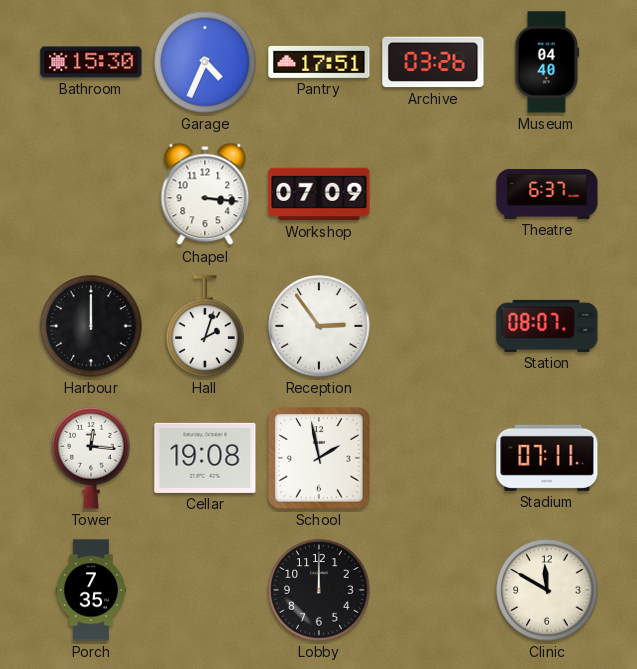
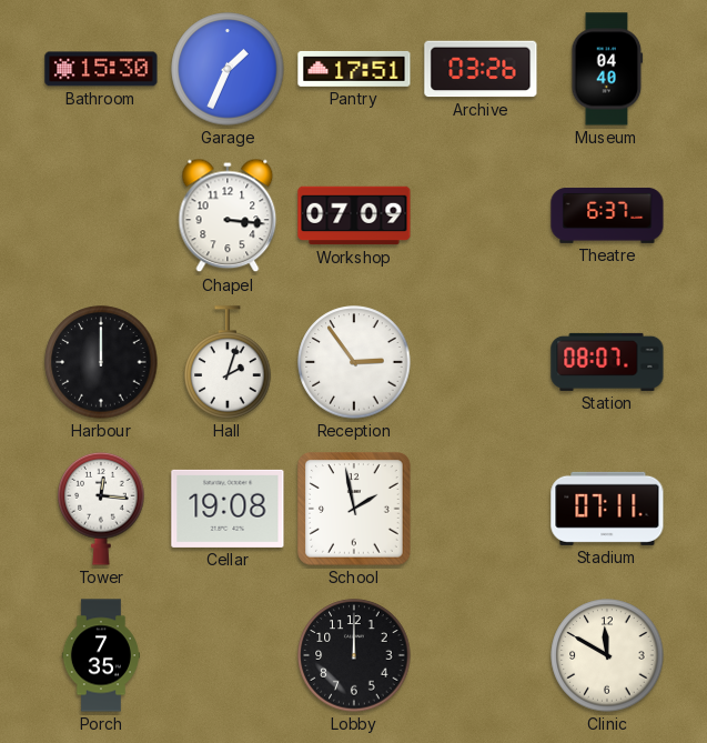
Garage: 4:34 -> 1:34
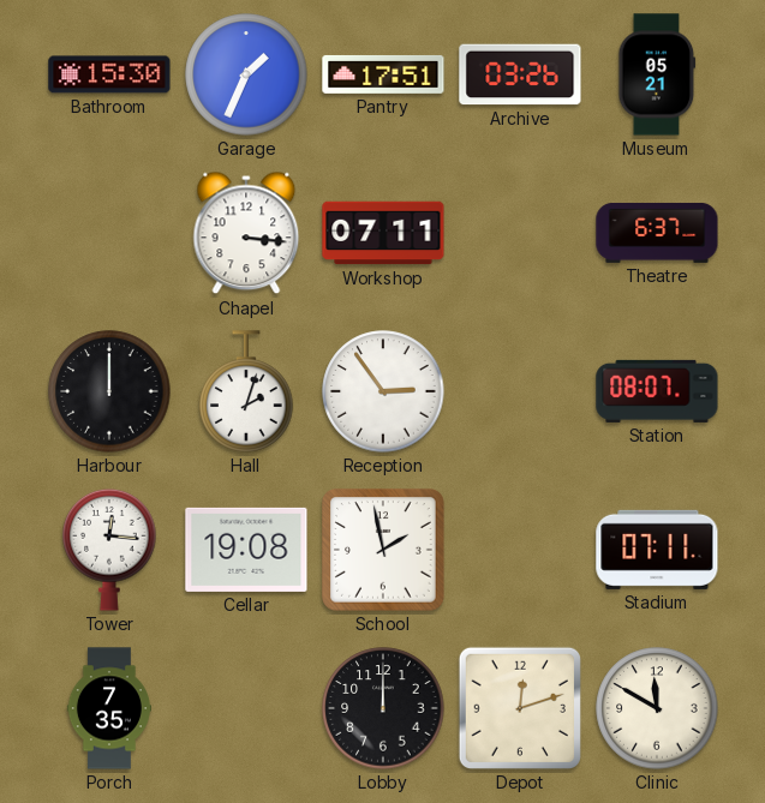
Museum: 04:40 -> 05:21
Workshop: 07:09 -> 07:11
Depot: none -> 12:12
